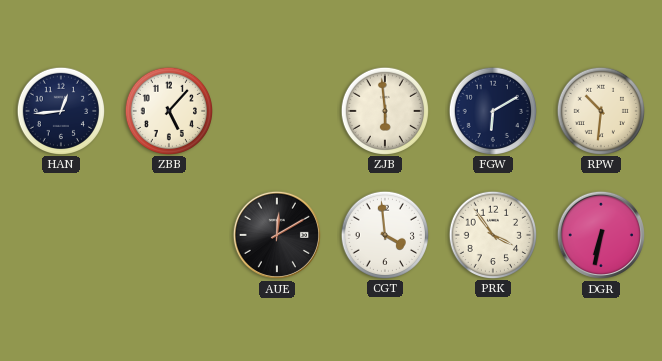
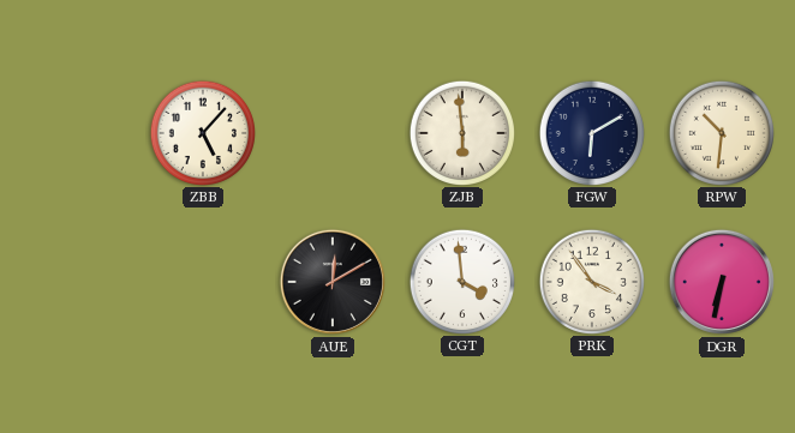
HAN: 12:44 -> none
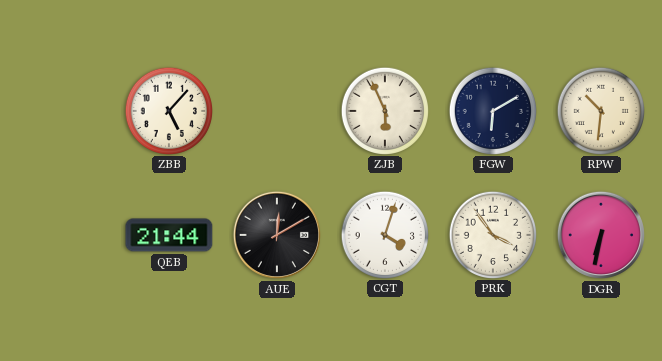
ZJB: 5:59 -> 5:56
QEB: none -> 21:44
CGT: 3:59 -> 4:03
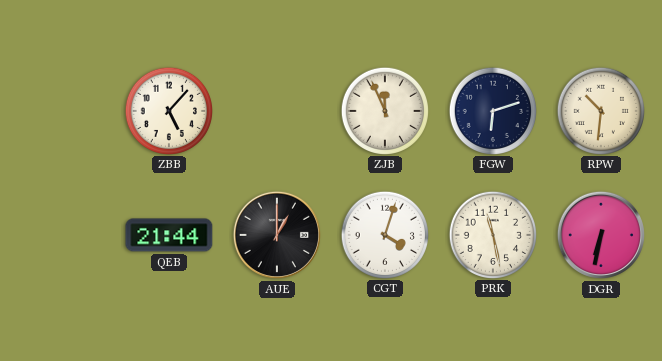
ZJB: 5:56 -> 11:56
FGW: 6:10 -> 6:12
AUE: 12:10 -> 1:00
PRK: 3:54 -> 11:28
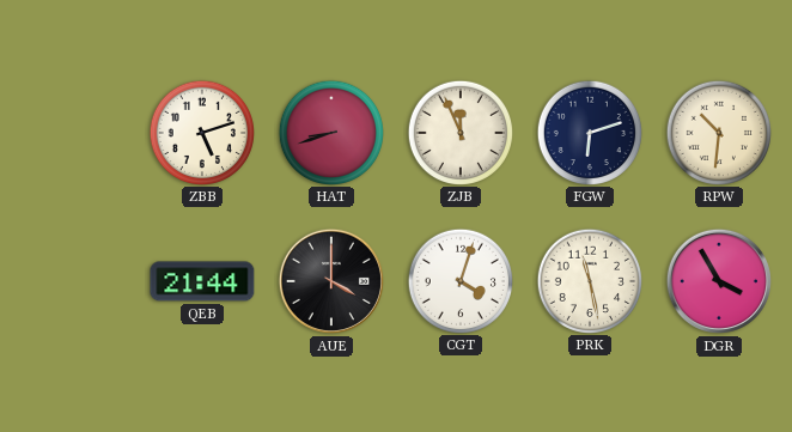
ZBB: 5:07 -> 5:12
HAT: none -> 8:42
AUE: 1:00 -> 4:00
DGR: 6:32 -> 3:55
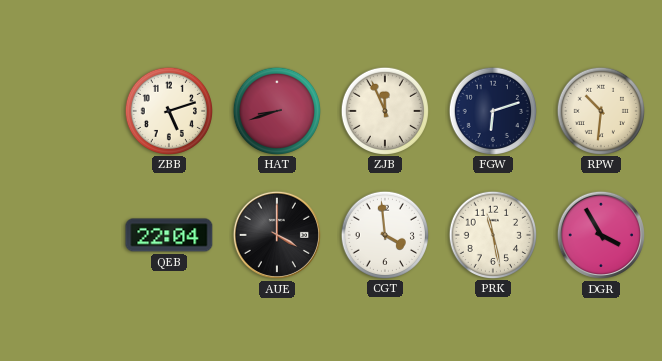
QEB: 21:44 -> 22:04
CGT: 4:03 -> 3:59
